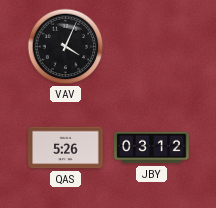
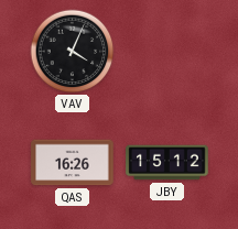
QAS: 5:26 -> 16:26
JBY: 03:12 -> 15:12
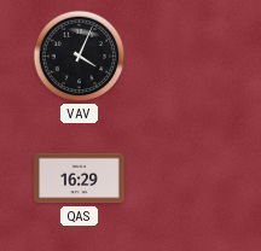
QAS: 16:26 -> 16:29
JBY: 15:12 -> none
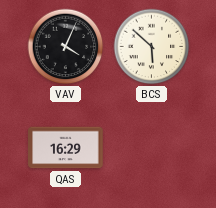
BCS: none -> 5:52
